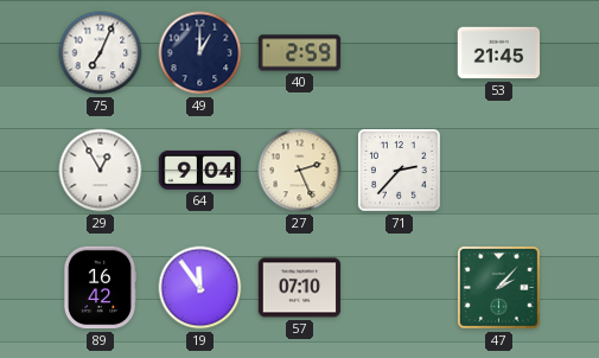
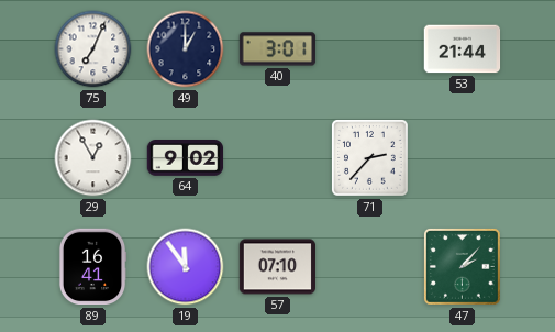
40: 2:59 -> 3:01
53: 21:45 -> 21:44
64: 9:04 -> 9:02
27: 2:26 -> none
89: 16:42 -> 16:41
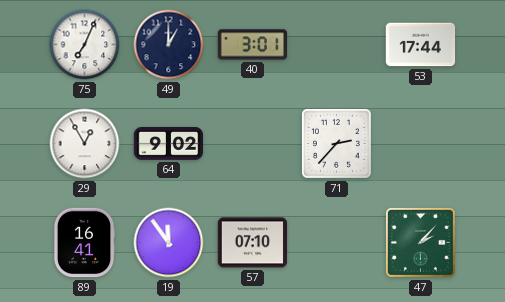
53: 21:44 -> 17:44
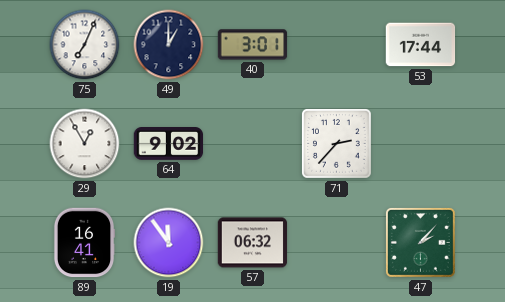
57: 07:10 -> 06:32
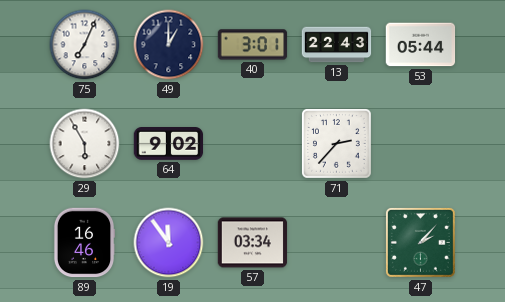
13: none -> 22:43
53: 17:44 -> 05:44
29: 12:55 -> 5:55
89: 16:41 -> 16:46
57: 06:32 -> 03:34
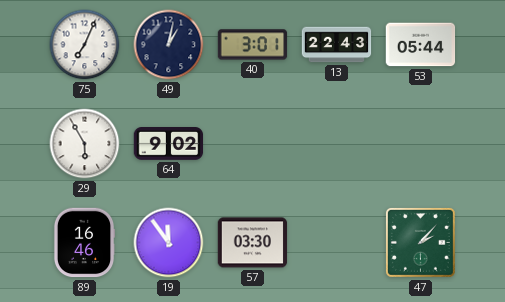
49: 1:00 -> 1:02
71: 2:37 -> none
57: 03:34 -> 03:30
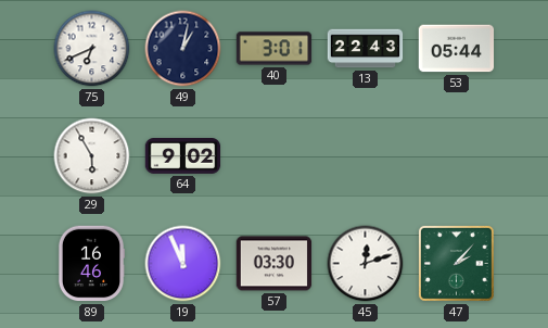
75: 7:04 -> 6:41
19: 11:54 -> 11:56
45: none -> 12:12
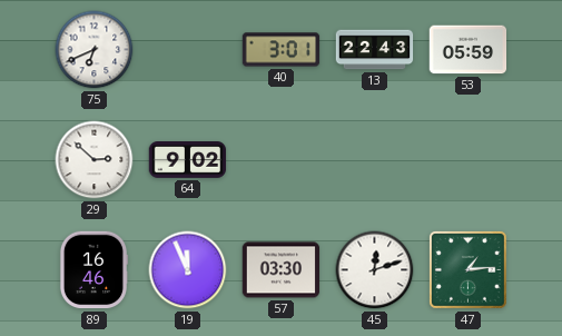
49: 1:02 -> none
53: 05:44 -> 05:59
29: 5:55 -> 2:52
47: 2:07 -> 1:14
